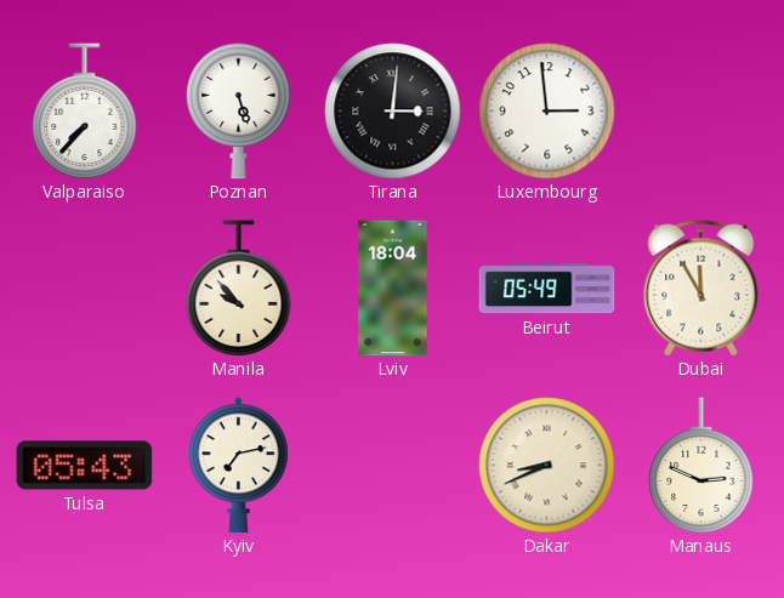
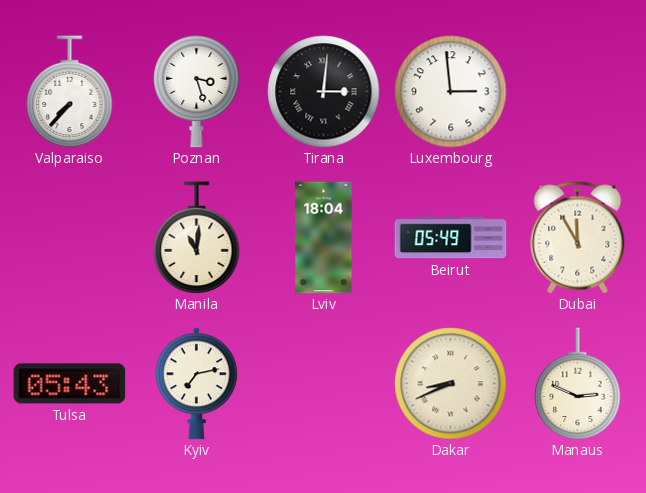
Poznan: 5:27 -> 3:27
Manila: 9:53 -> 11:01
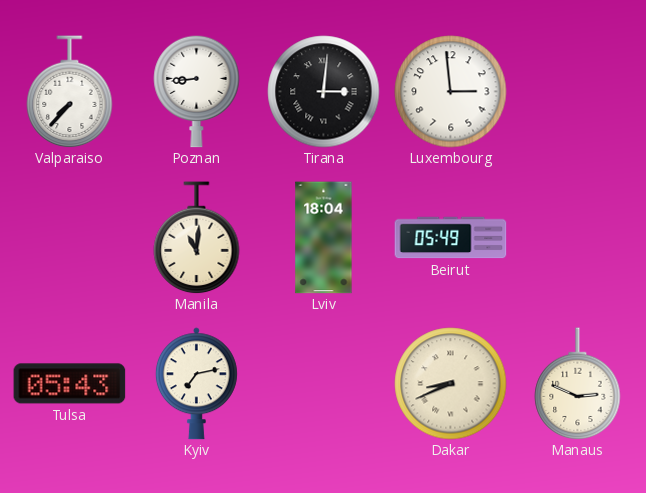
Poznan: 3:27 -> 8:44
Dubai: 11:55 -> none
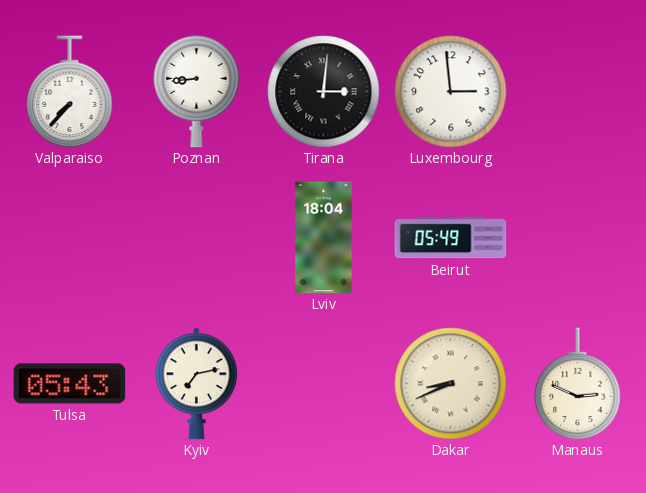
Manila: 11:01 -> none
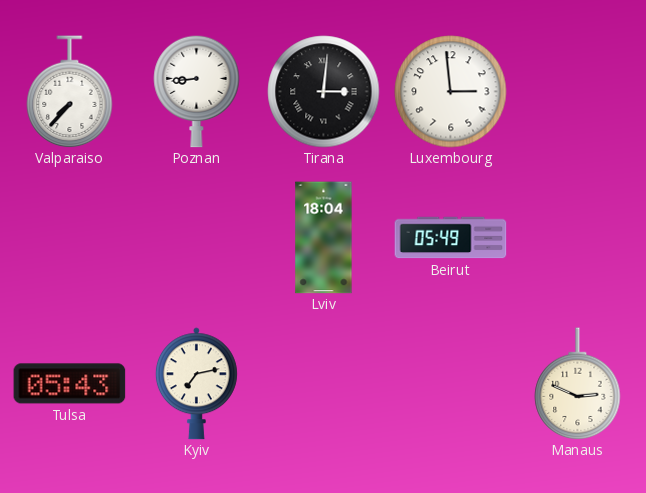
Dakar: 8:41 -> none
